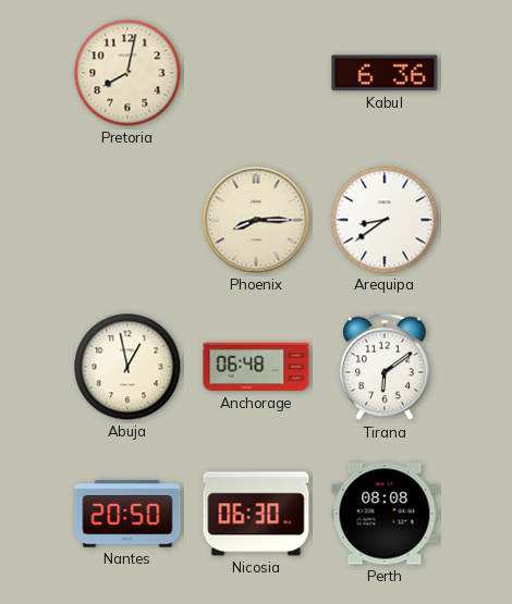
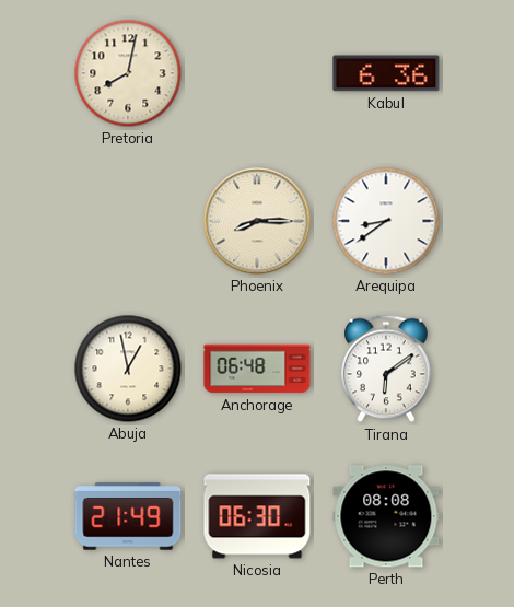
Nantes: 20:50 -> 21:49
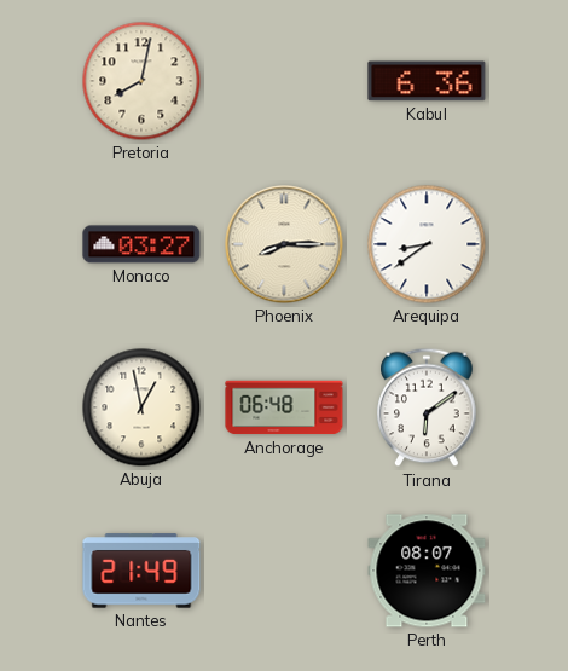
Monaco: none -> 03:27
Nicosia: 06:30 -> none
Perth: 08:08 -> 08:07
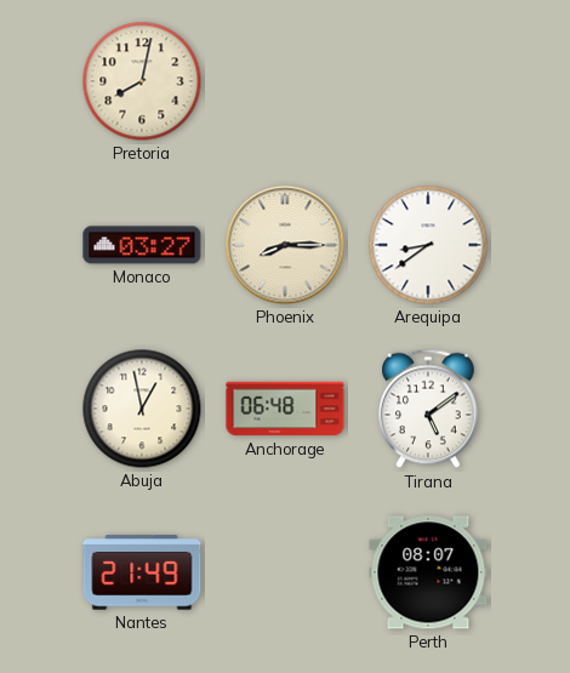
Kabul: 6:36 -> none
Tirana: 6:09 -> 5:09
